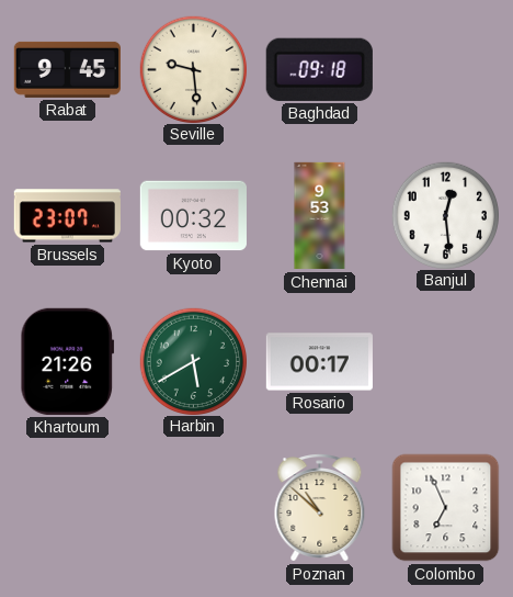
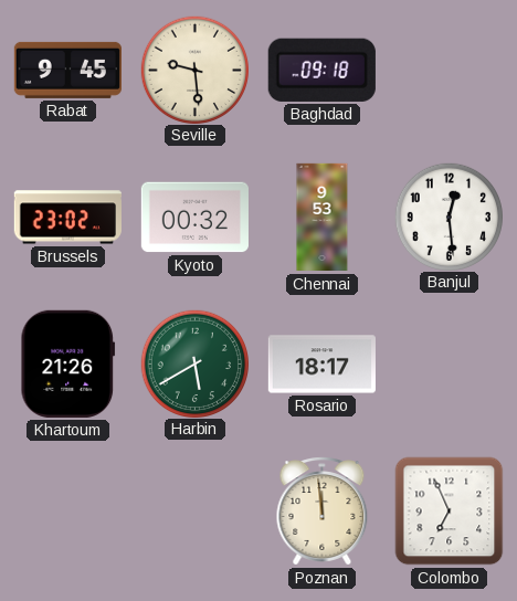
Brussels: 23:07 -> 23:02
Rosario: 00:17 -> 18:17
Poznan: 10:52 -> 11:59
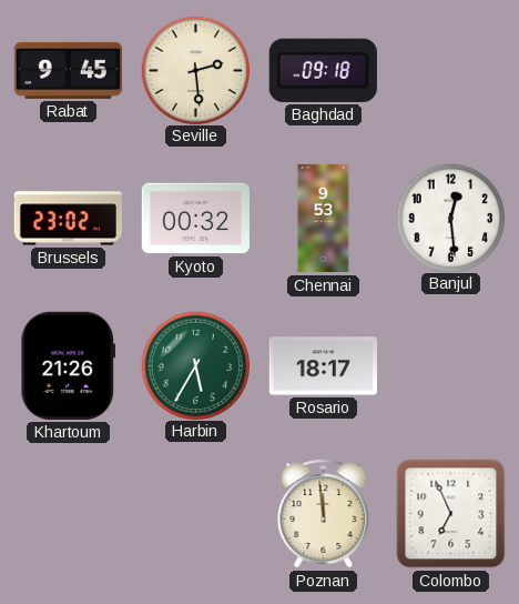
Seville: 9:29 -> 2:29
Harbin: 5:40 -> 5:35
